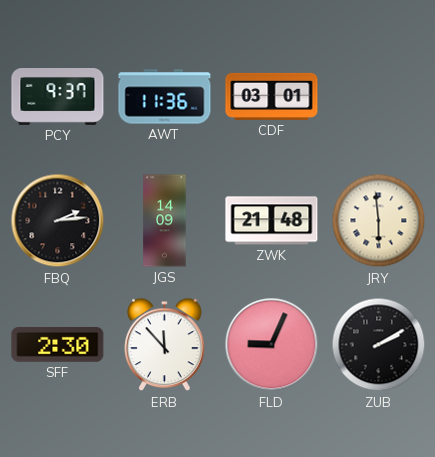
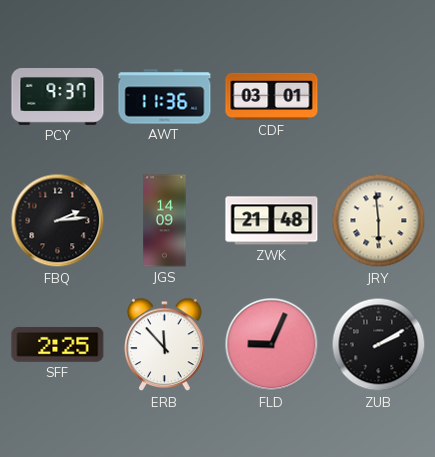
SFF: 2:30 -> 2:25
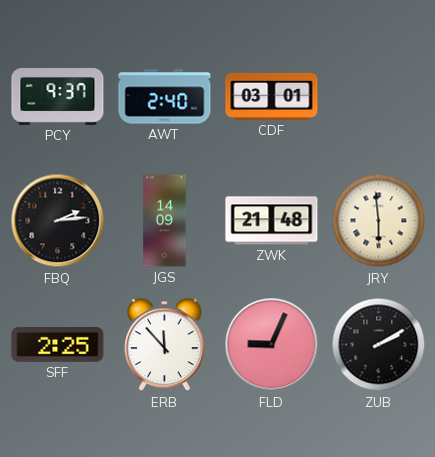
AWT: 11:36 -> 2:40
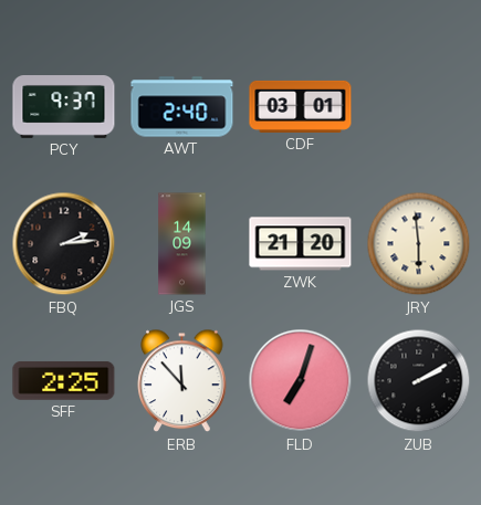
ZWK: 21:48 -> 21:20
FLD: 9:04 -> 7:03
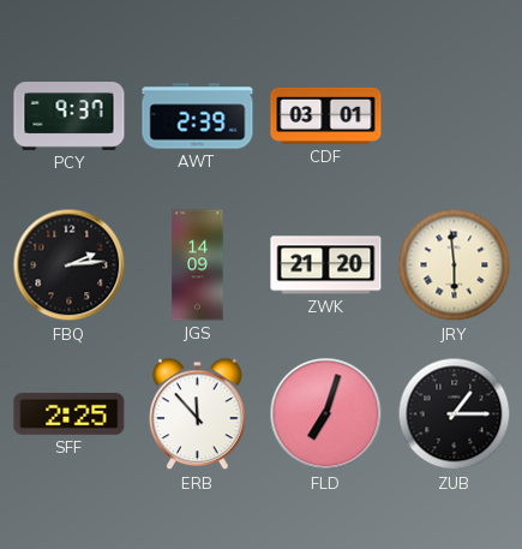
AWT: 2:40 -> 2:39
ZUB: 2:10 -> 1:15
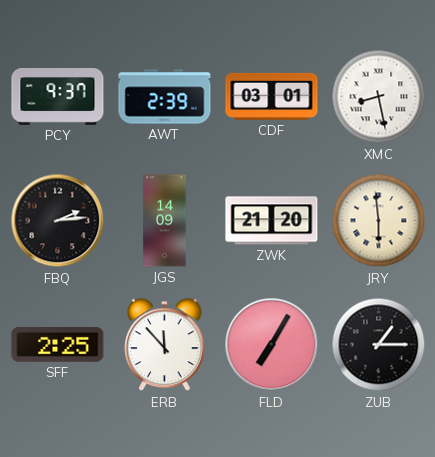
XMC: none -> 8:28
FLD: 7:03 -> 7:05
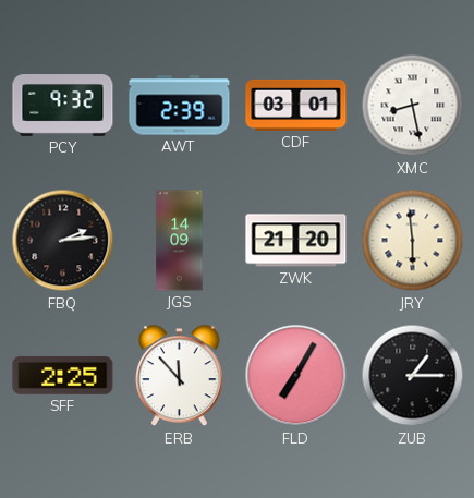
PCY: 9:37 -> 9:32
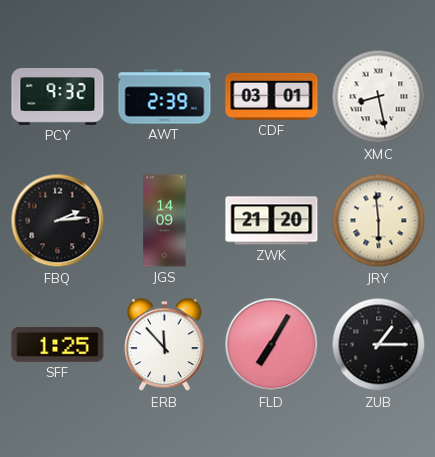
SFF: 2:25 -> 1:25
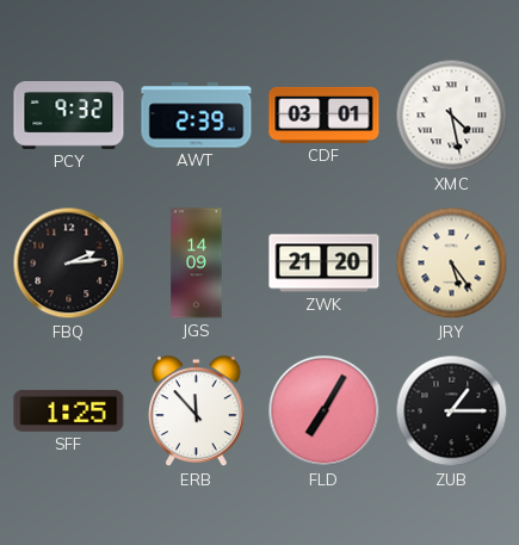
XMC: 8:28 -> 4:28
JRY: 5:59 -> 5:24
